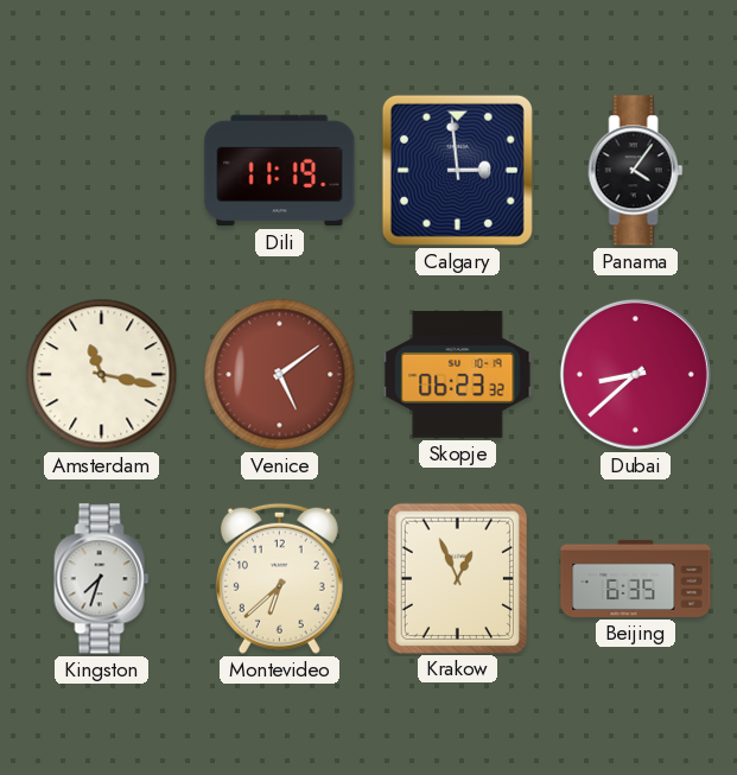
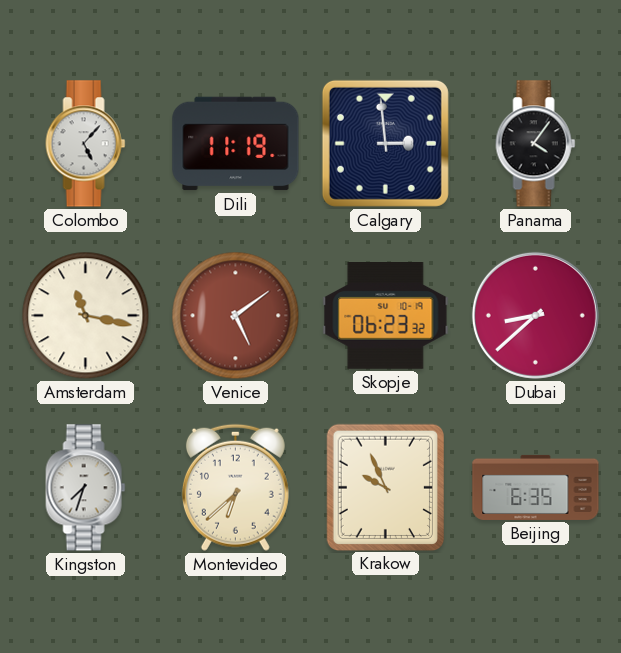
Colombo: none -> 5:07
Krakow: 12:56 -> 9:56
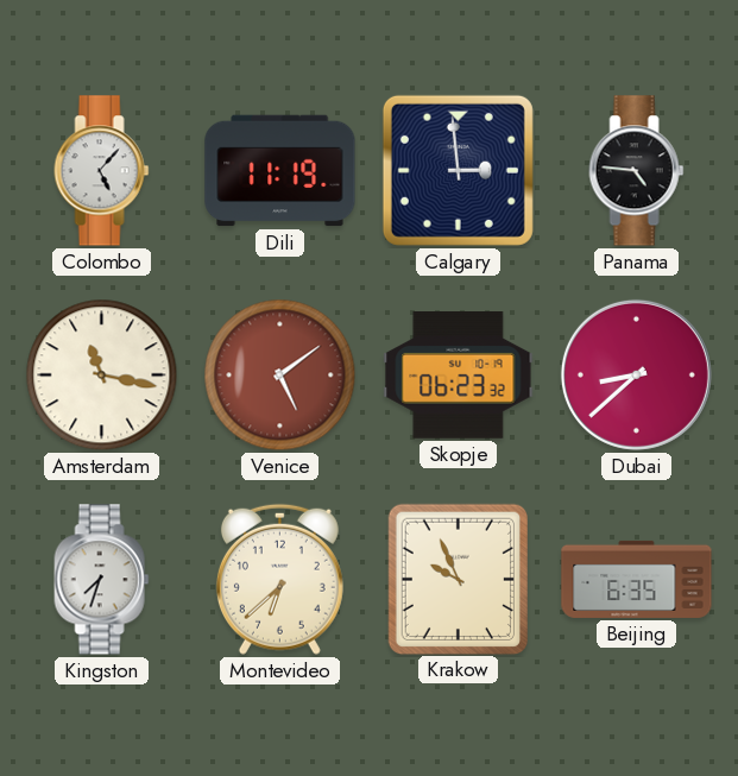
Panama: 4:06 -> 4:46
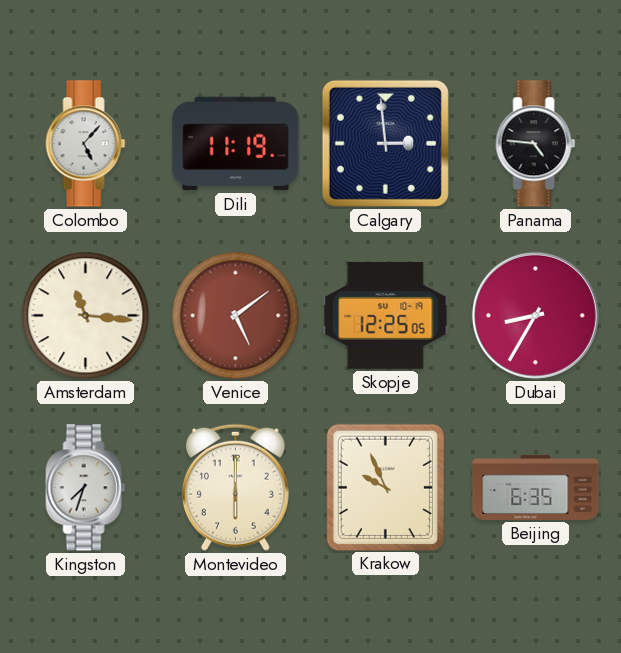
Amsterdam: 11:17 -> 11:16
Skopje: 06:23 -> 12:25
Dubai: 8:38 -> 8:35
Montevideo: 6:38 -> 6:00
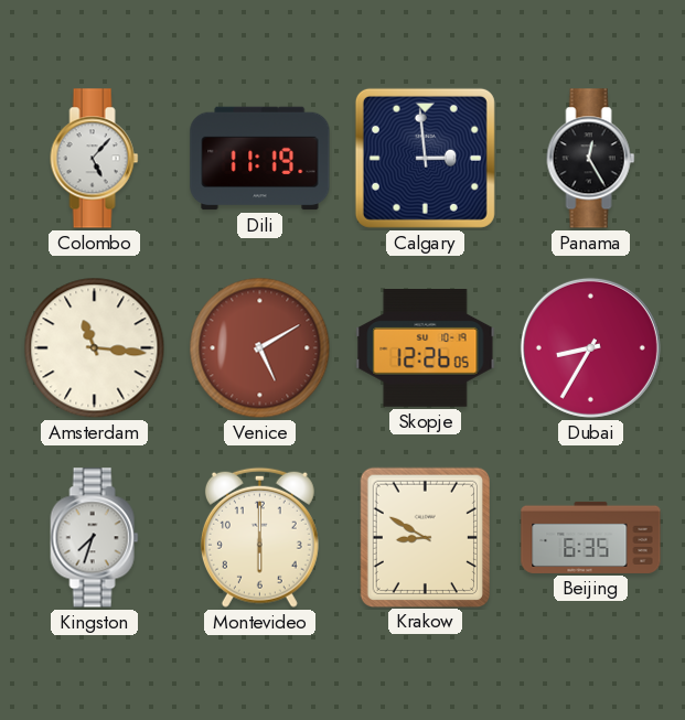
Panama: 4:46 -> 12:25
Venice: 5:09 -> 5:10
Skopje: 12:25 -> 12:26
Krakow: 9:56 -> 8:50
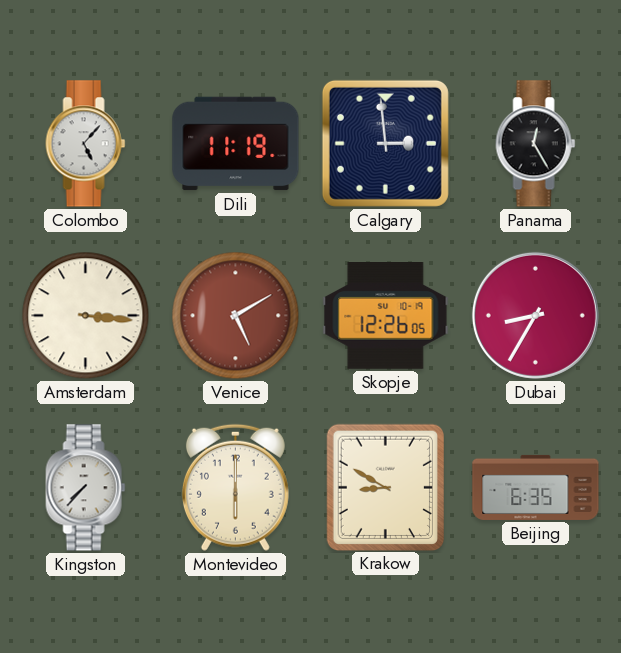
Amsterdam: 11:16 -> 3:16
Kingston: 7:33 -> 7:37
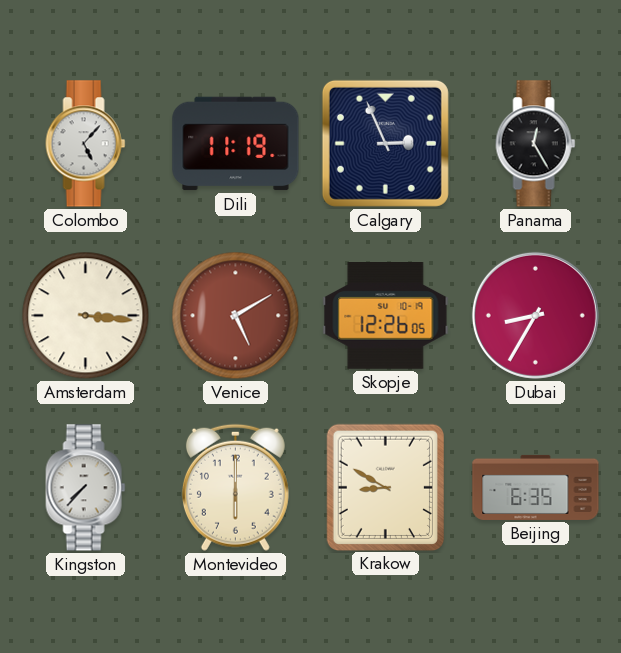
Calgary: 2:59 -> 2:56
